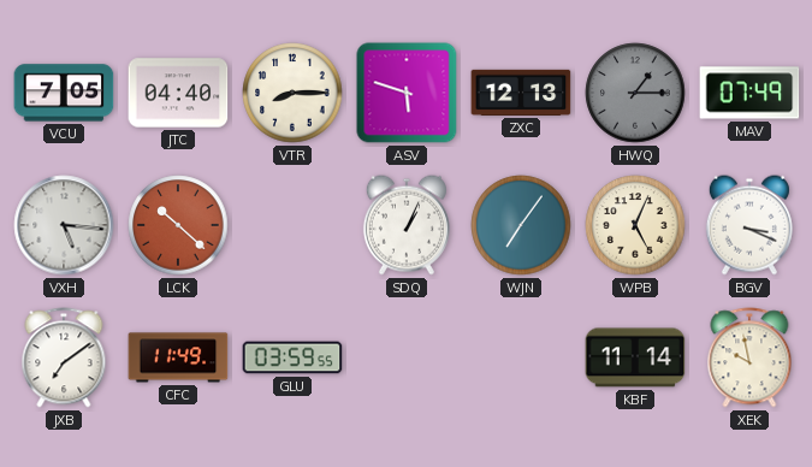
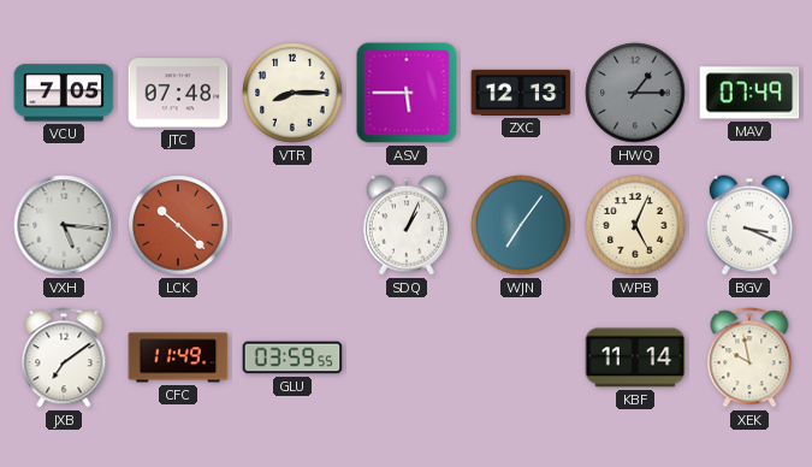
JTC: 04:40 -> 07:48
ASV: 5:48 -> 5:45
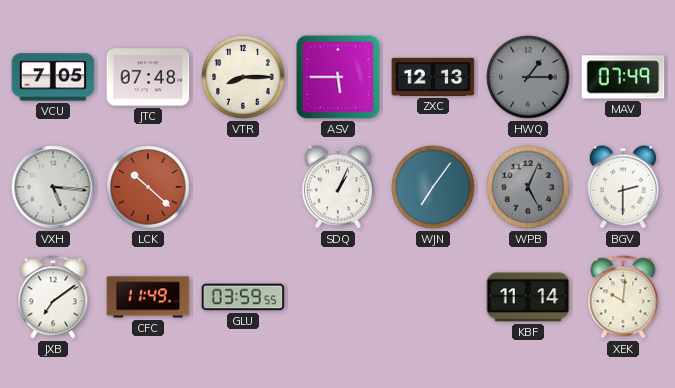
WPB dial: cream -> grey
BGV: 3:19 -> 2:30
XEK: 9:58 -> 10:01
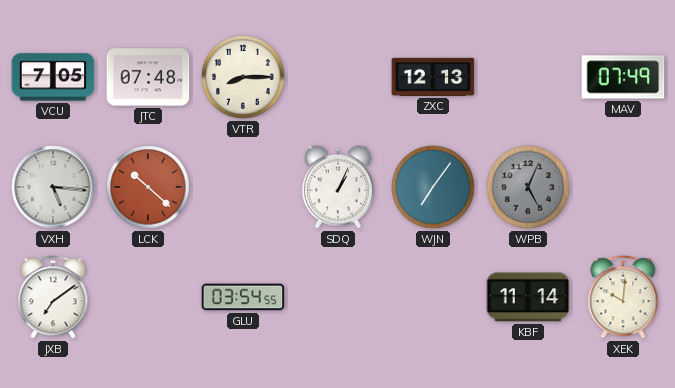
ASV: 5:45 -> none
HWQ: 1:15 -> none
BGV: 2:30 -> none
CFC: 11:49 -> none
GLU: 03:59 -> 03:54
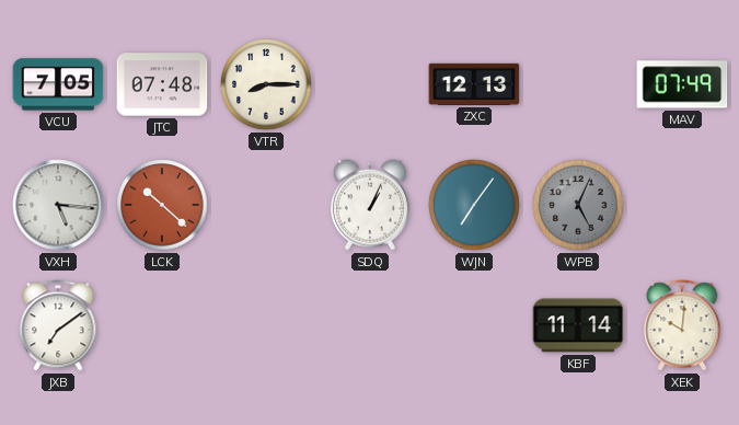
GLU: 03:54 -> none
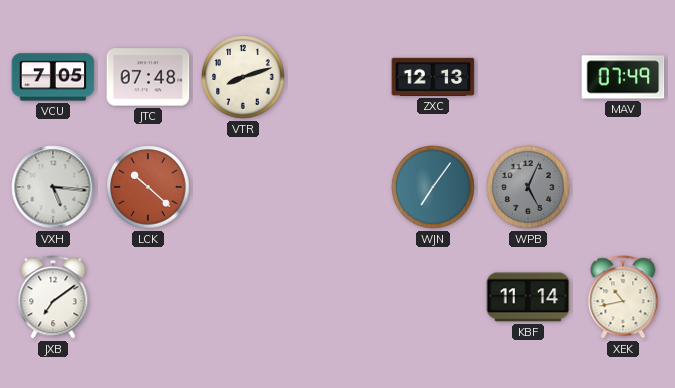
VTR: 8:15 -> 8:12
SDQ: 1:04 -> none
XEK: 10:01 -> 10:43
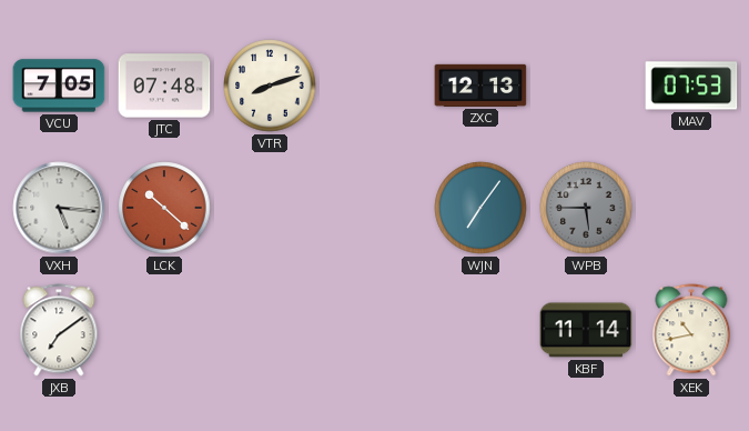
MAV: 07:49 -> 07:53
WPB: 5:04 -> 5:45
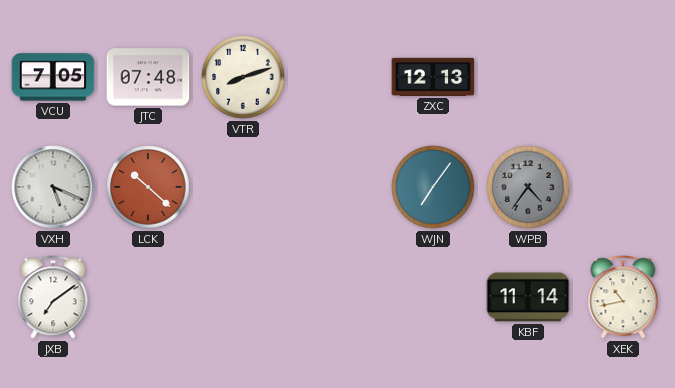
MAV: 07:53 -> none
VXH: 5:16 -> 5:19
WPB: 5:45 -> 4:36
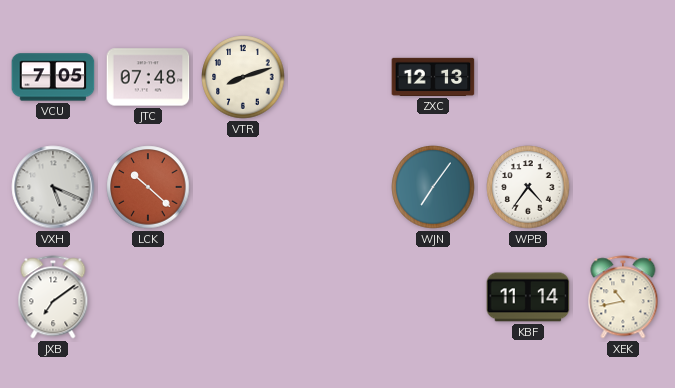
WPB dial: grey -> white
